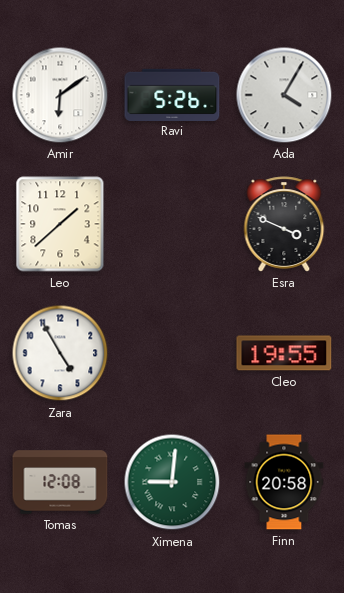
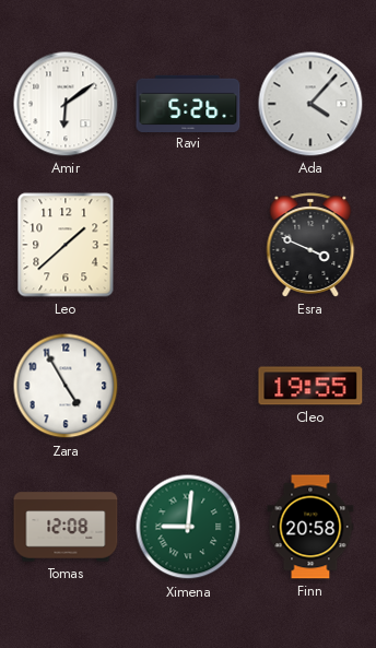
Ada: 4:05 -> 4:07
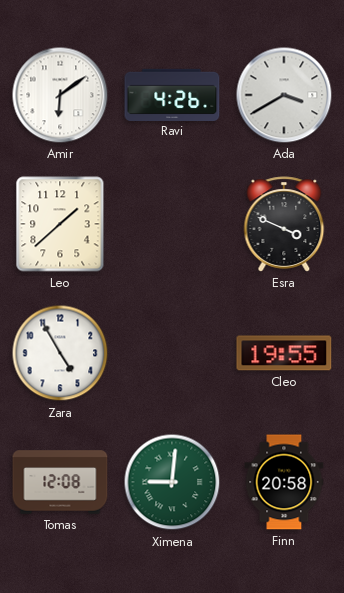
Ravi: 5:26 -> 4:26
Ada: 4:07 -> 3:40
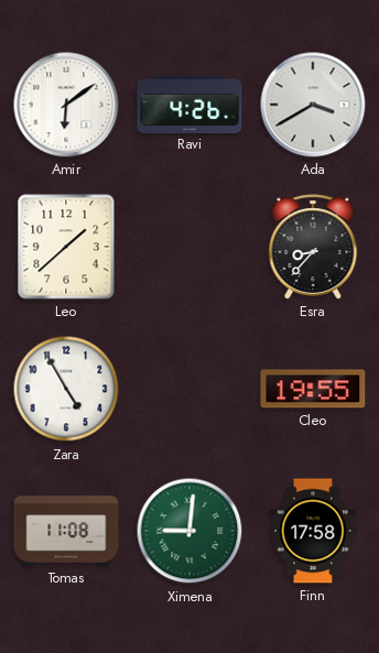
Esra: 3:49 -> 8:37
Tomas: 12:08 -> 11:08
Finn: 20:58 -> 17:58
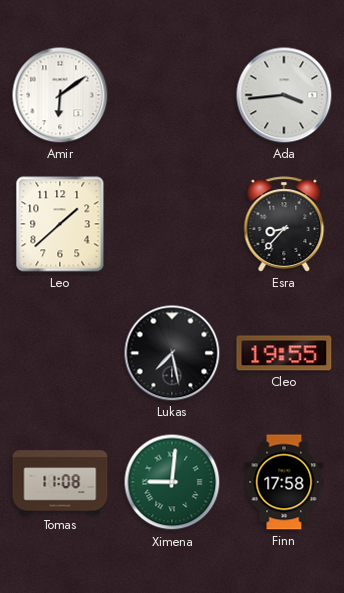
Ravi: 4:26 -> none
Ada: 3:40 -> 3:44
Zara: 4:55 -> none
Lukas: none -> 7:28
